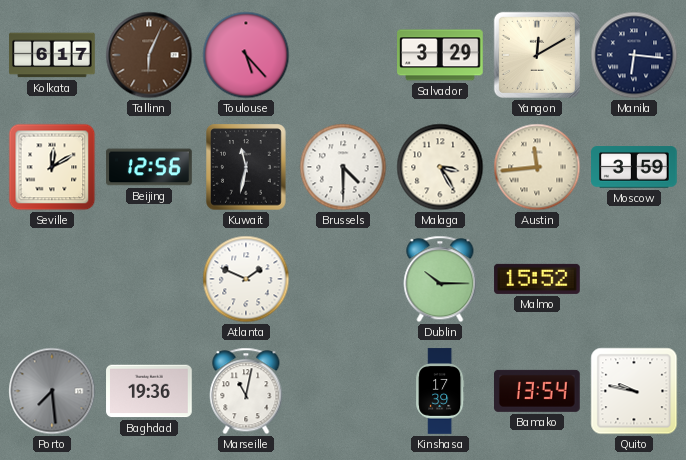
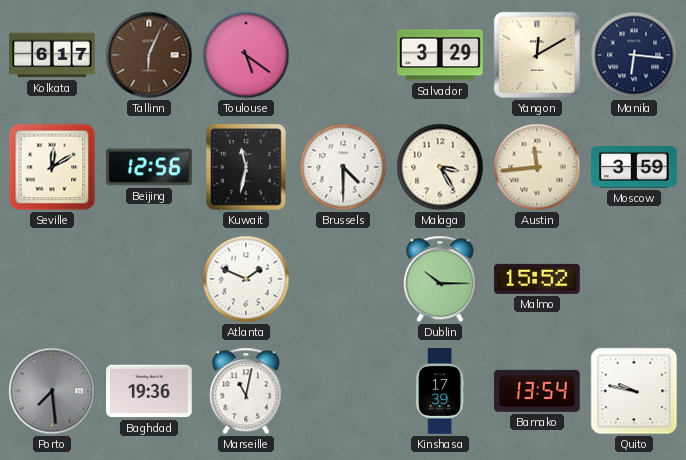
Toulouse: 5:23 -> 5:21
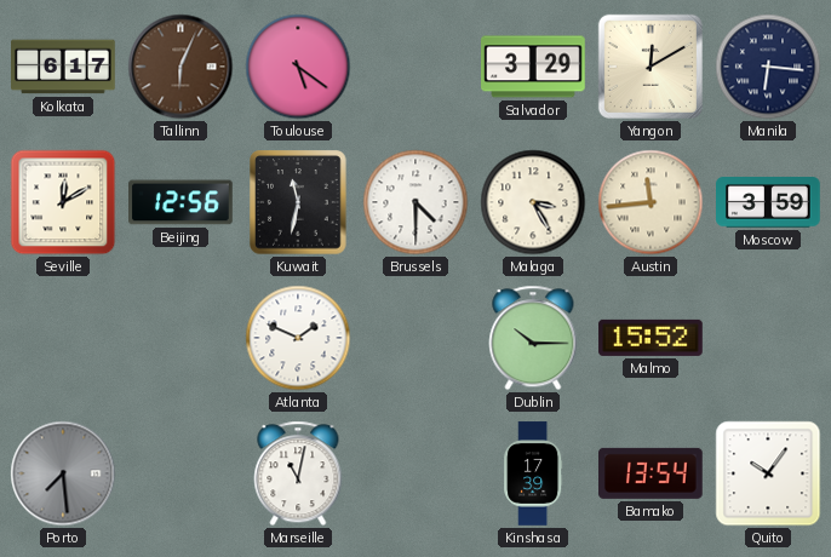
Baghdad: 19:36 -> none
Quito: 9:47 -> 10:06
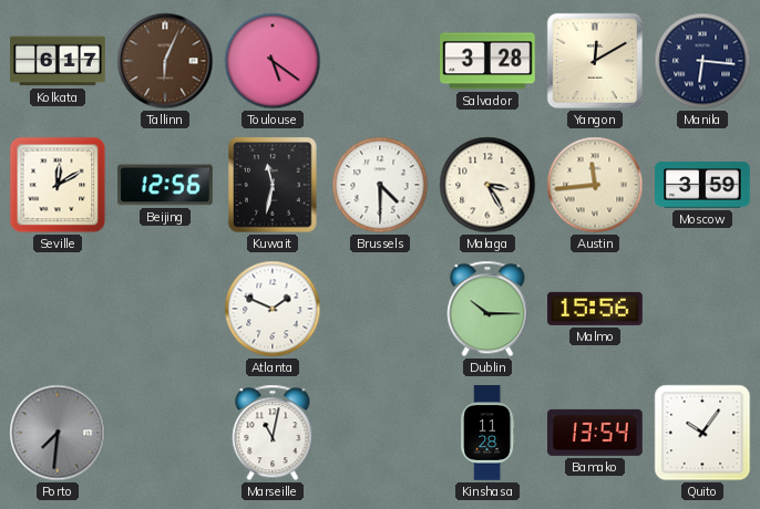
Salvador: 3:29 -> 3:28
Malmo: 15:52 -> 15:56
Porto: 7:29 -> 7:31
Kinshasa: 17:39 -> 11:28
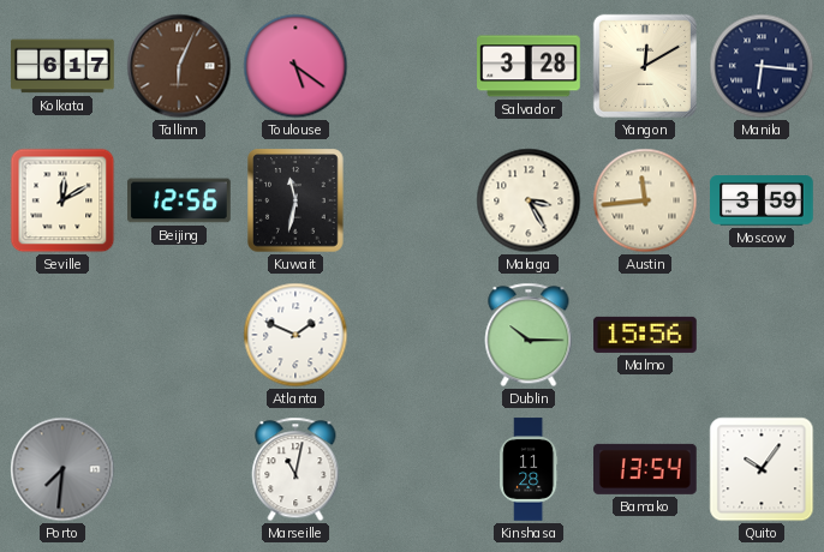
Brussels: 4:30 -> none
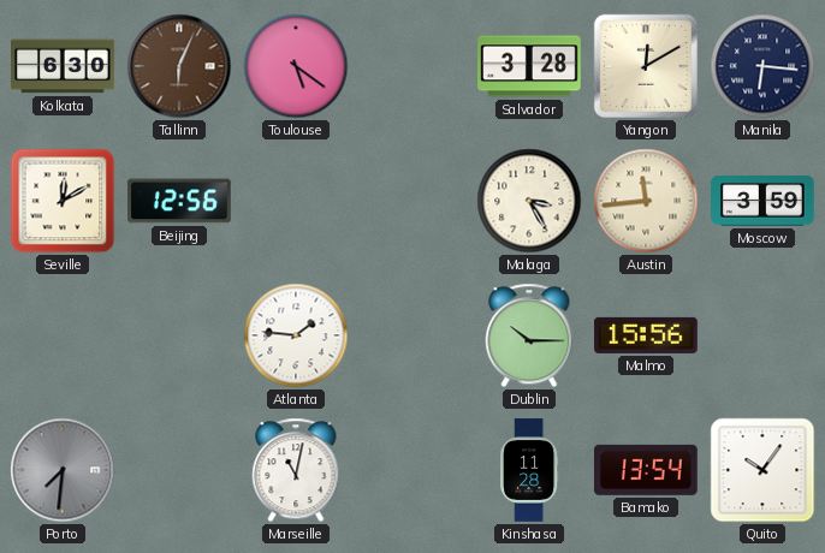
Kolkata: 6:17 -> 6:30
Kuwait: 11:32 -> none
Atlanta: 1:49 -> 1:46
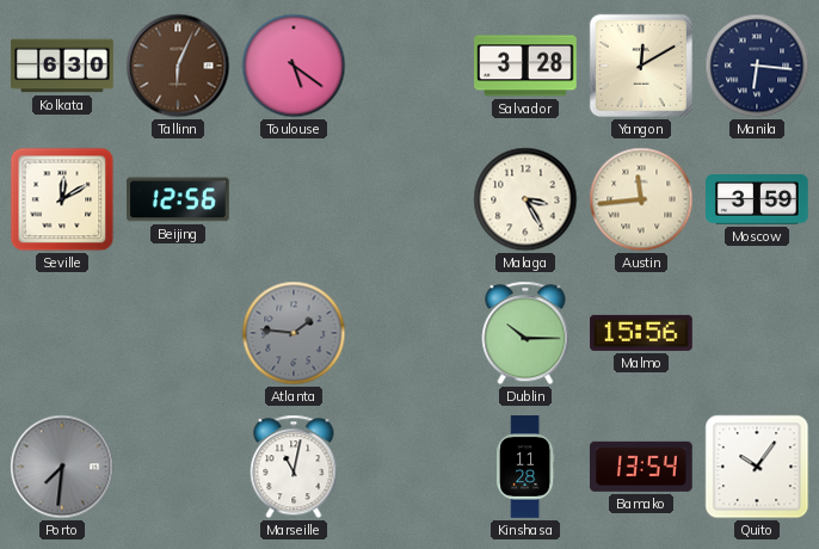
Atlanta dial: white -> grey
